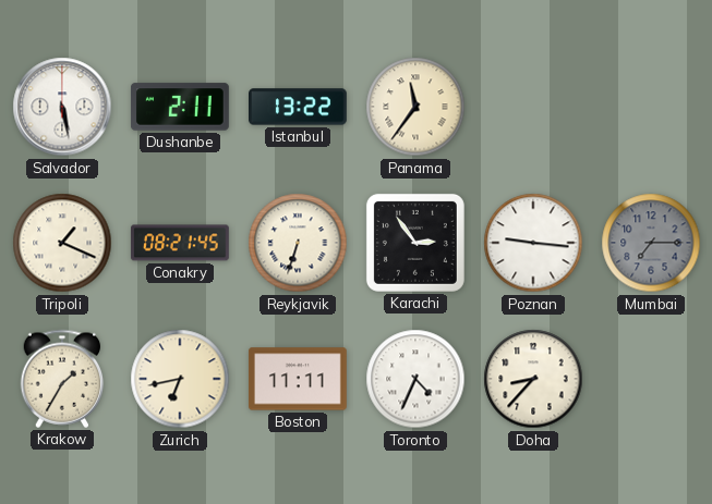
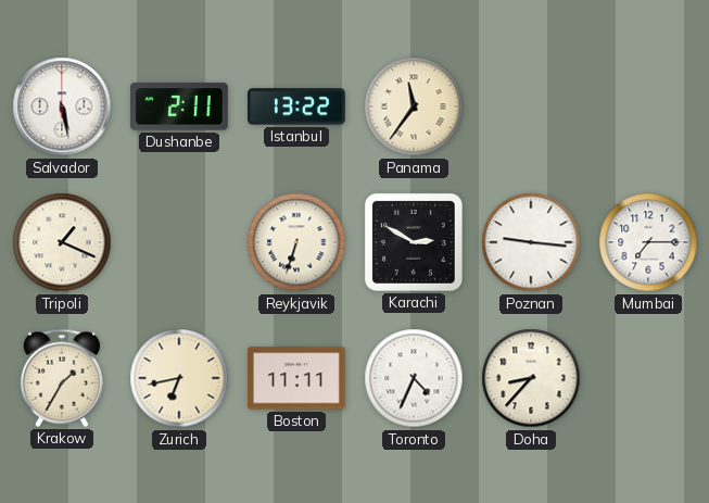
Conakry: 08:21 -> none
Karachi: 2:54 -> 2:50
Mumbai dial: grey -> white
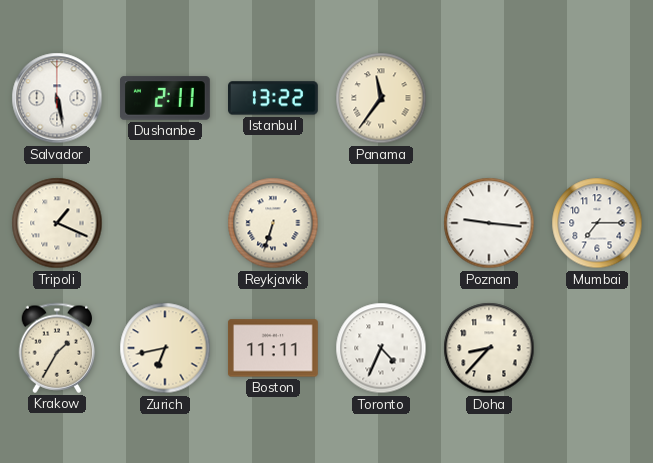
Karachi: 2:50 -> none
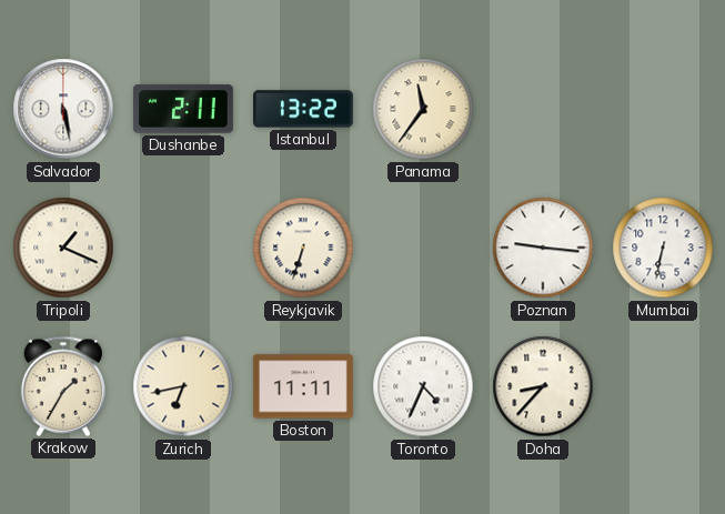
Mumbai: 7:15 -> 6:32
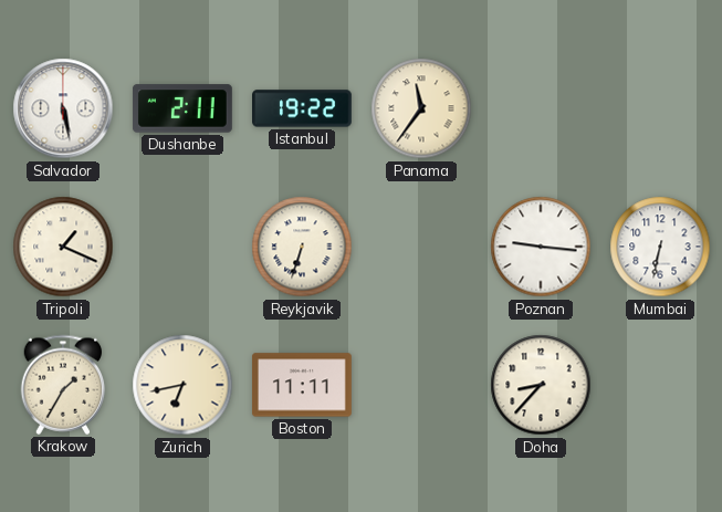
Istanbul: 13:22 -> 19:22
Toronto: 4:34 -> none
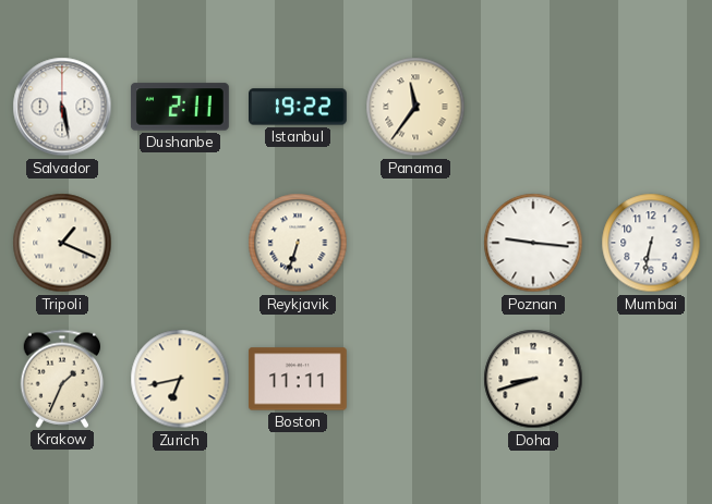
Krakow: 1:35 -> 1:34
Doha: 8:37 -> 8:42
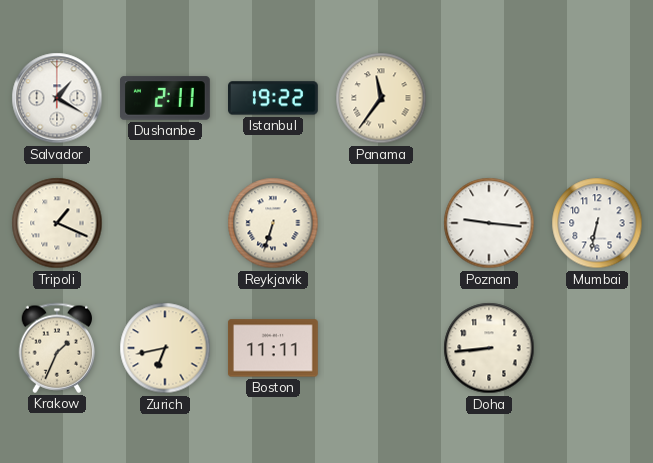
Salvador: 5:28 -> 1:20
Doha: 8:42 -> 8:44
